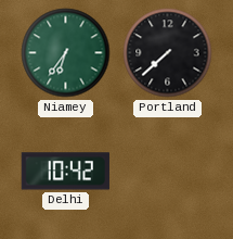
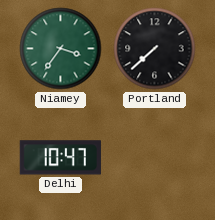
Niamey: 6:36 -> 3:36
Delhi: 10:42 -> 10:47
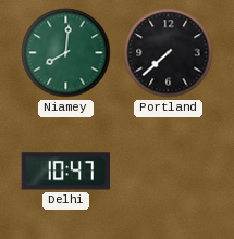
Niamey: 3:36 -> 8:01
